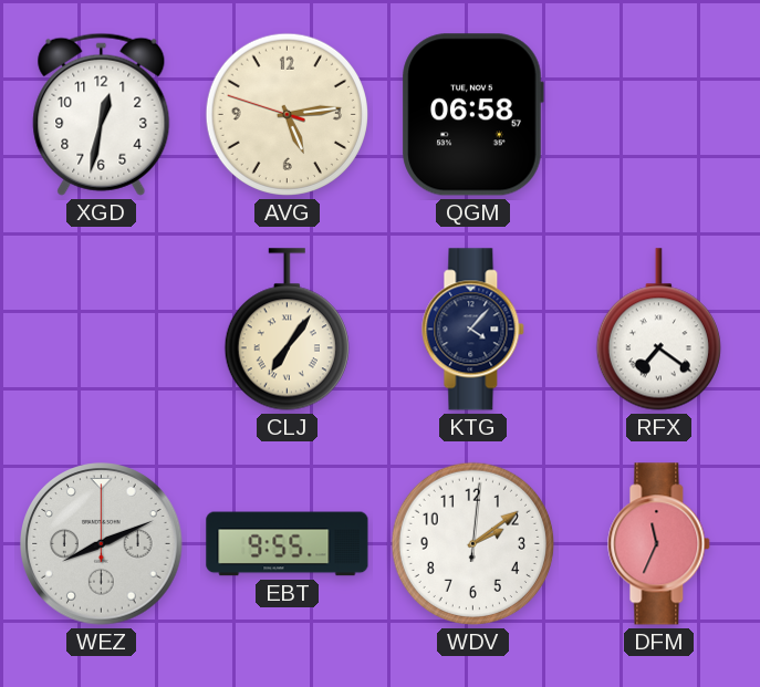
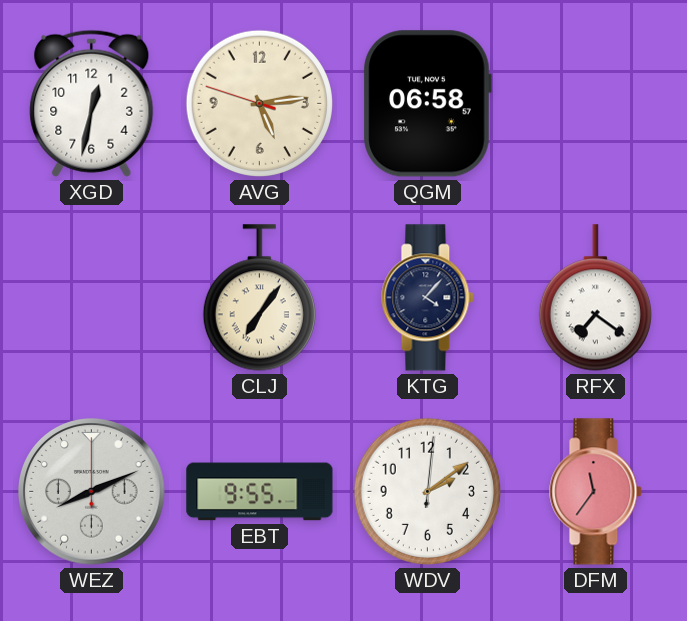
DFM: 11:34 -> 11:36
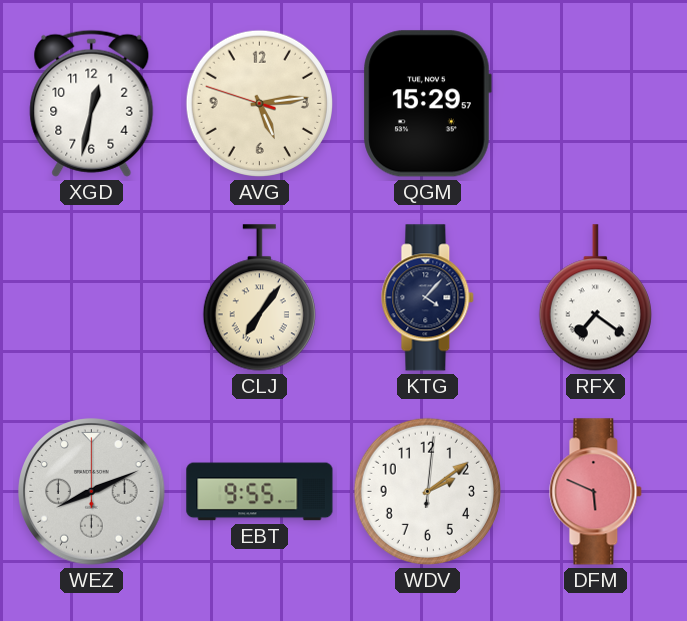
QGM: 06:58 -> 15:29
DFM: 11:36 -> 5:49
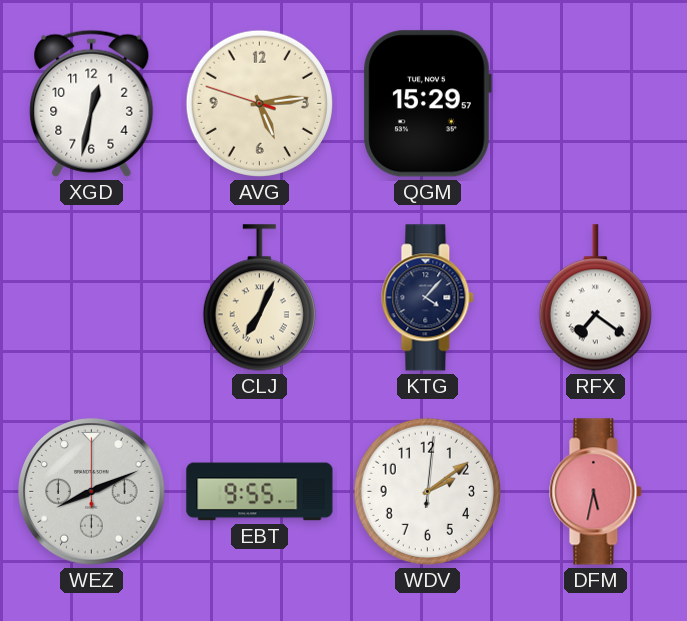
CLJ: 7:06 -> 7:04
DFM: 5:49 -> 5:32
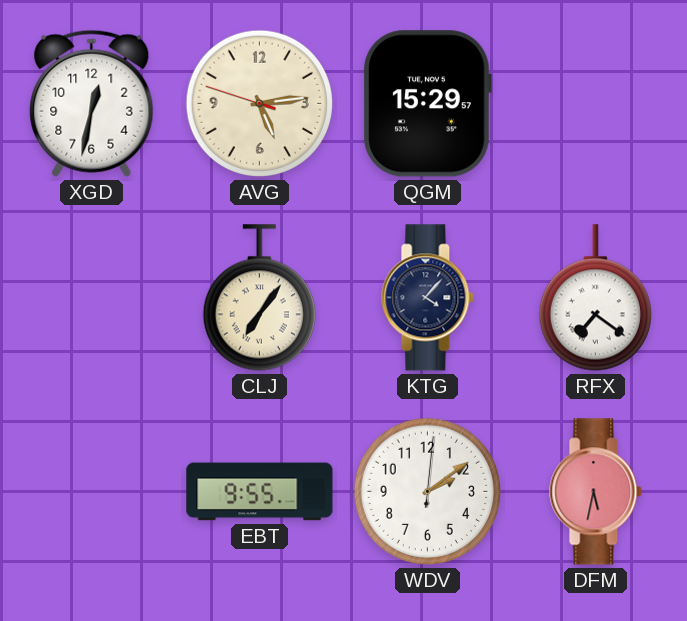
CLJ: 7:04 -> 7:06
WEZ: 8:11 -> none
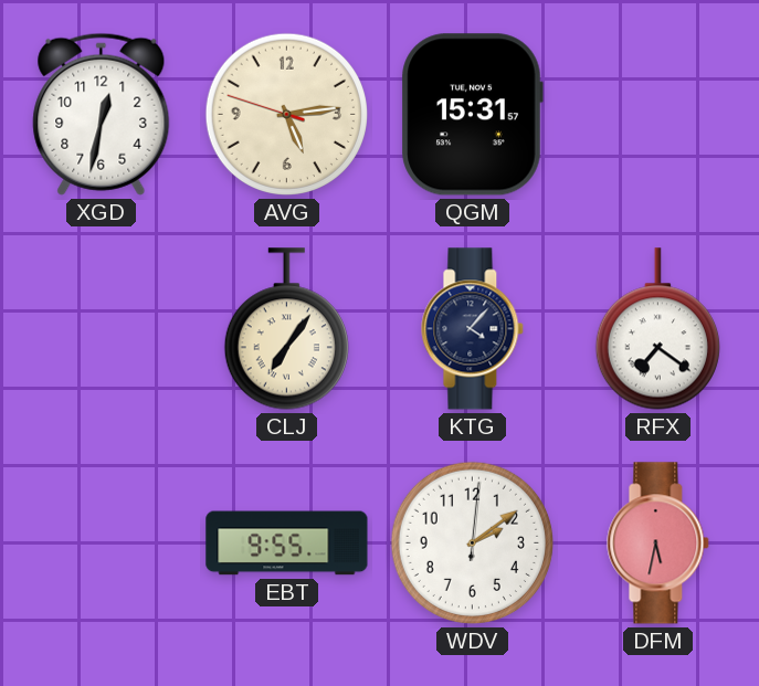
QGM: 15:29 -> 15:31
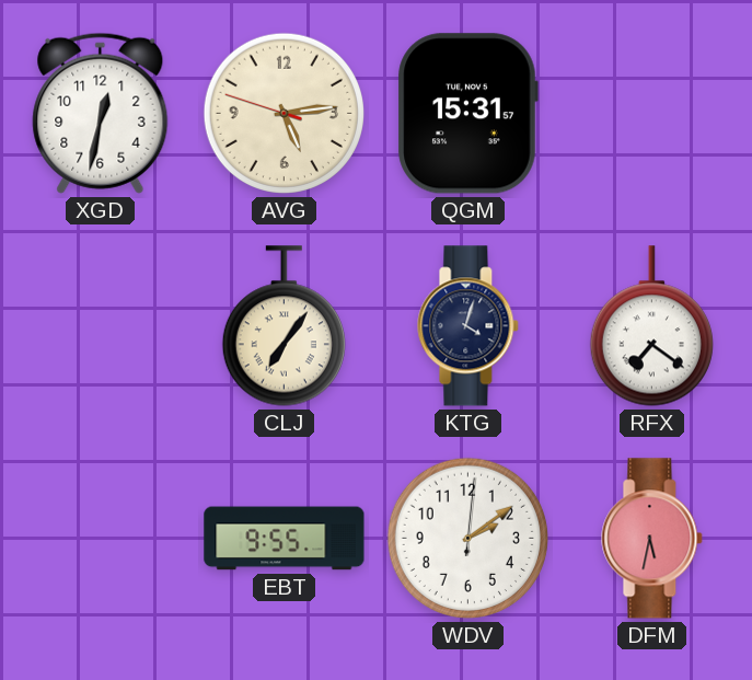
KTG: 4:07 -> 4:03
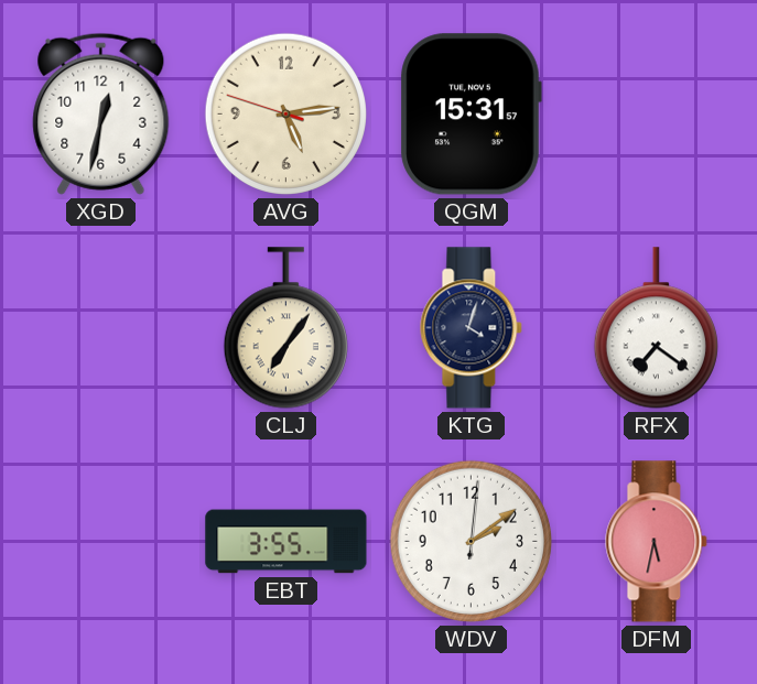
EBT: 9:55 -> 3:55
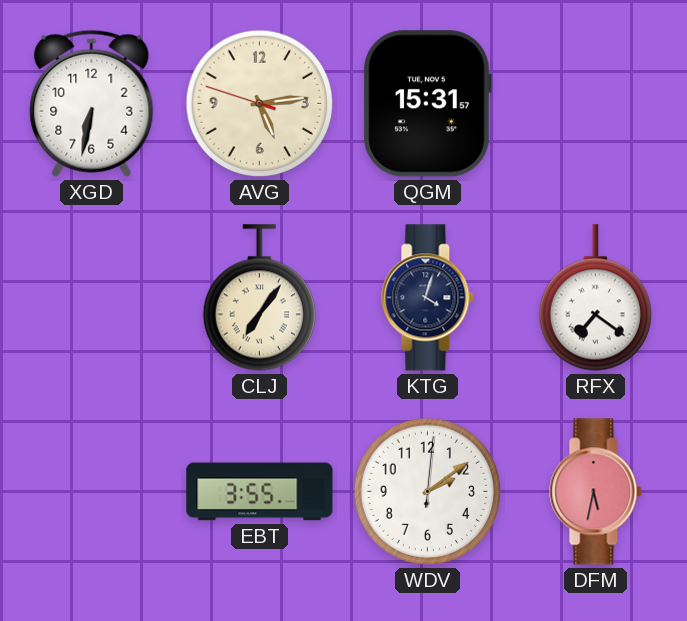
XGD: 12:32 -> 6:32
